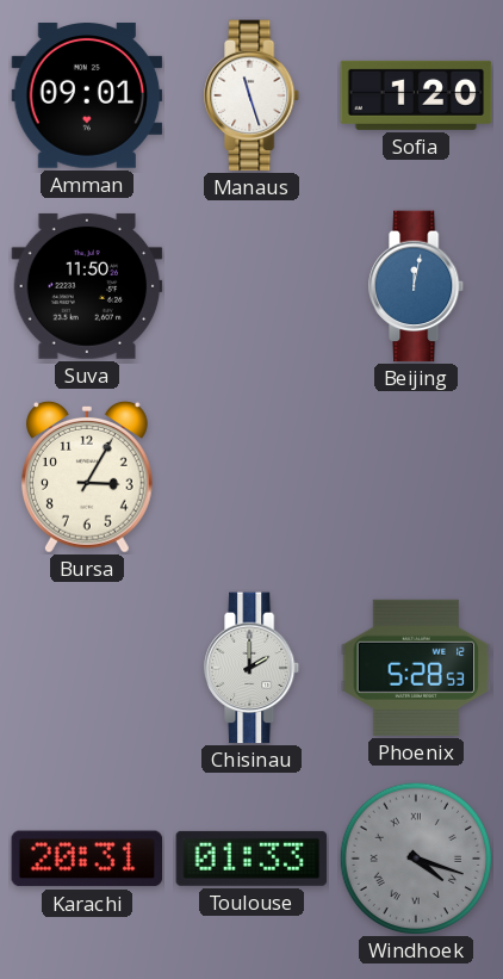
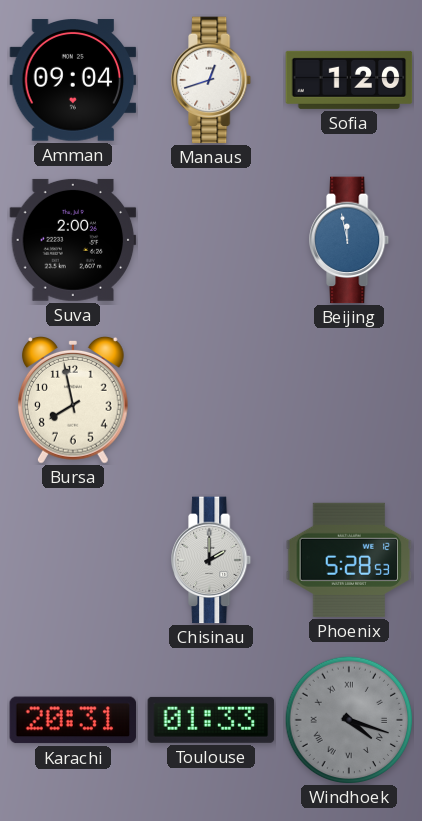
Amman: 09:01 -> 09:04
Manaus: 11:27 -> 12:42
Suva: 11:50 -> 2:00
Beijing: 12:02 -> 11:58
Bursa: 3:05 -> 7:58
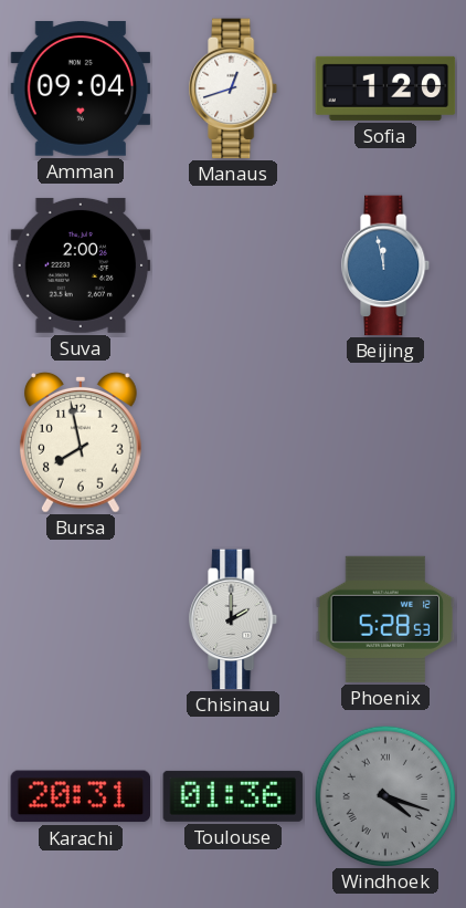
Toulouse: 01:33 -> 01:36
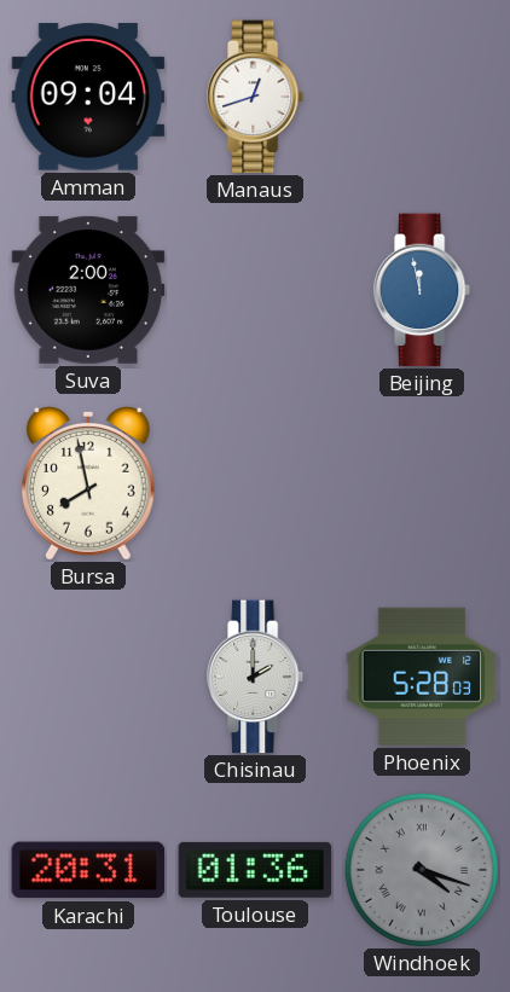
Sofia: 1:20 -> none
Phoenix: 5:28:53 -> 5:28:03
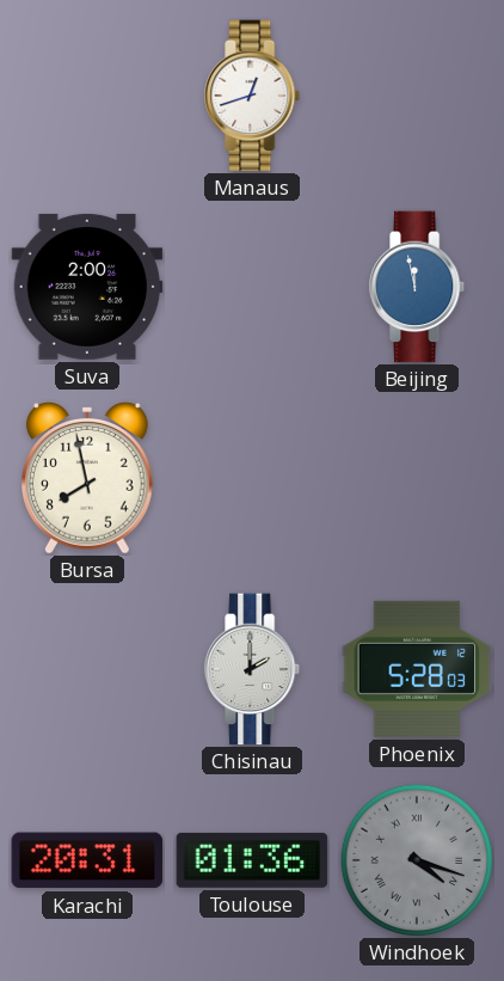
Amman: 09:04 -> none
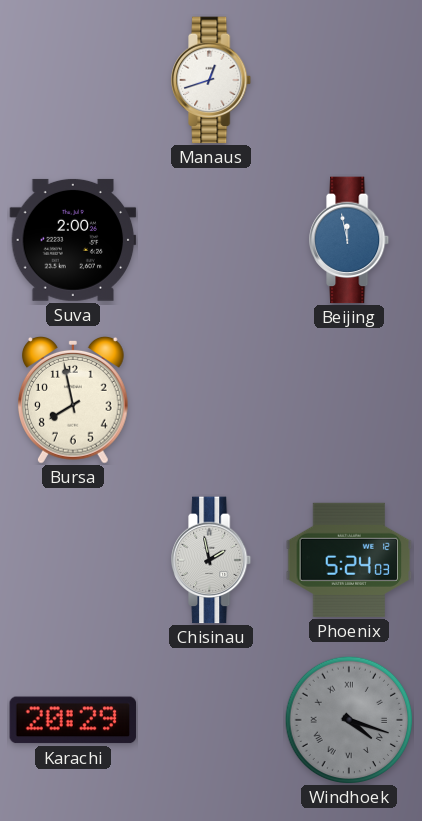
Chisinau: 2:00 -> 1:58
Phoenix: 5:28 -> 5:24
Karachi: 20:31 -> 20:29
Toulouse: 01:36 -> none
